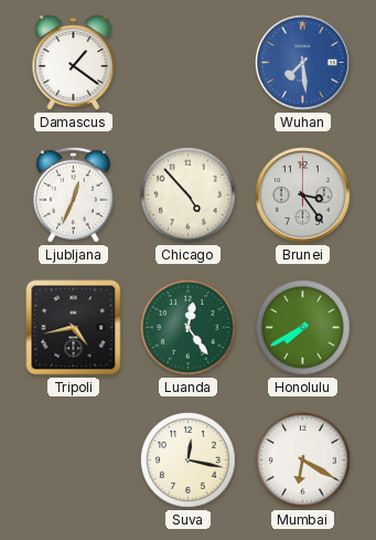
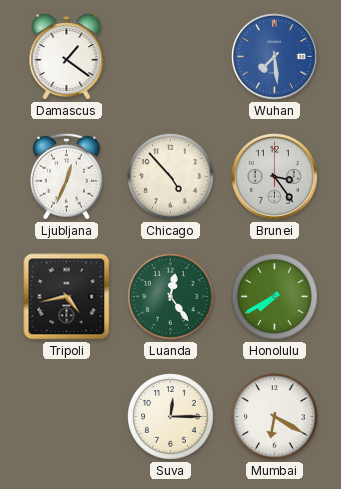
Suva: 12:17 -> 12:15
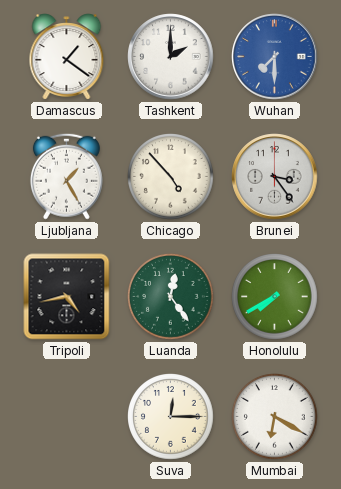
Tashkent: none -> 2:00
Wuhan: 7:29 -> 7:30
Ljubljana: 12:34 -> 1:25
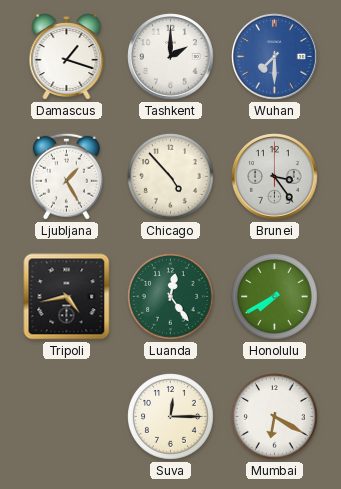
Damascus: 1:21 -> 1:18
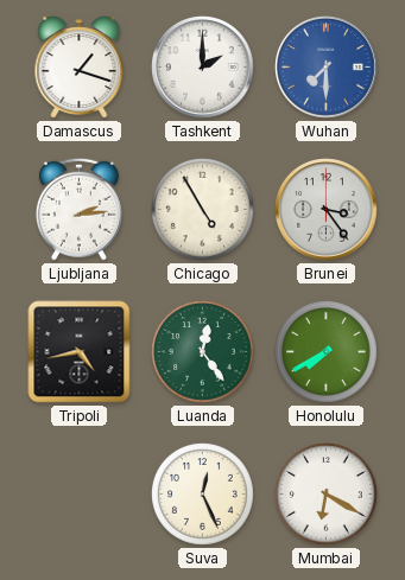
Ljubljana: 1:25 -> 2:14
Chicago: 4:53 -> 4:55
Suva: 12:15 -> 12:26
